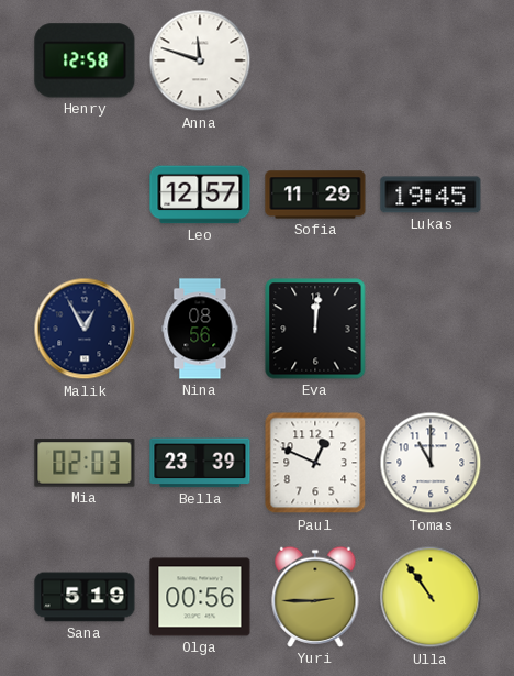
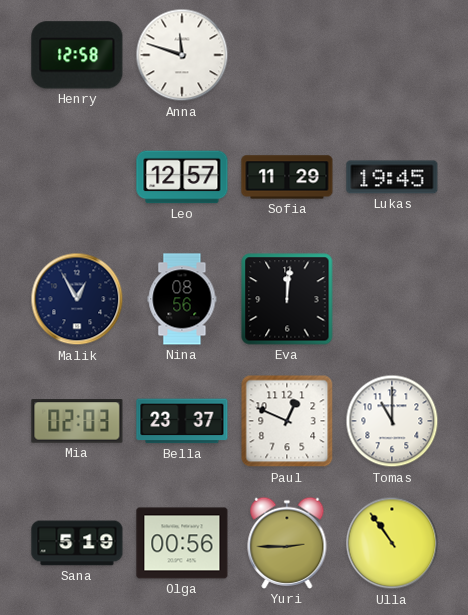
Bella: 23:39 -> 23:37
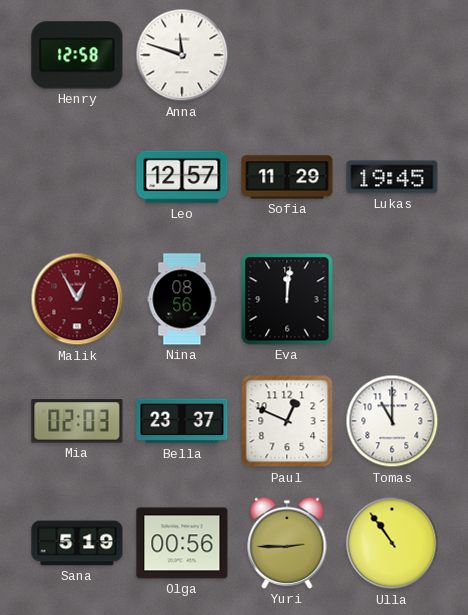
Malik dial: navy -> burgundy
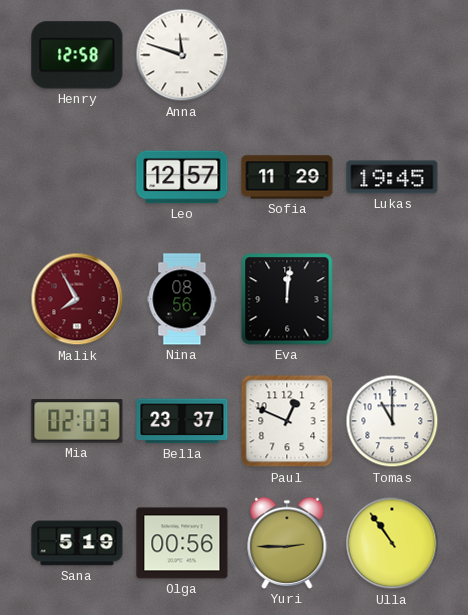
Malik: 12:55 -> 7:55
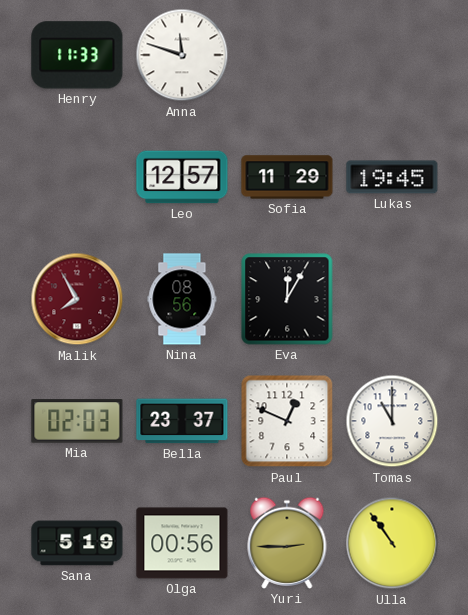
Henry: 12:58 -> 11:33
Eva: 12:01 -> 12:05
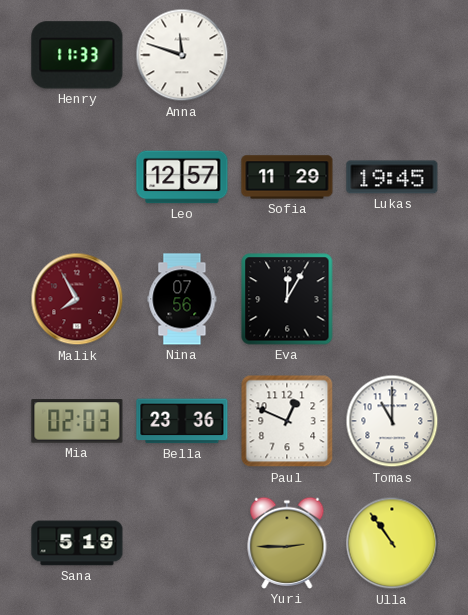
Nina: 08:56 -> 07:56
Bella: 23:37 -> 23:36
Olga: 00:56 -> none
